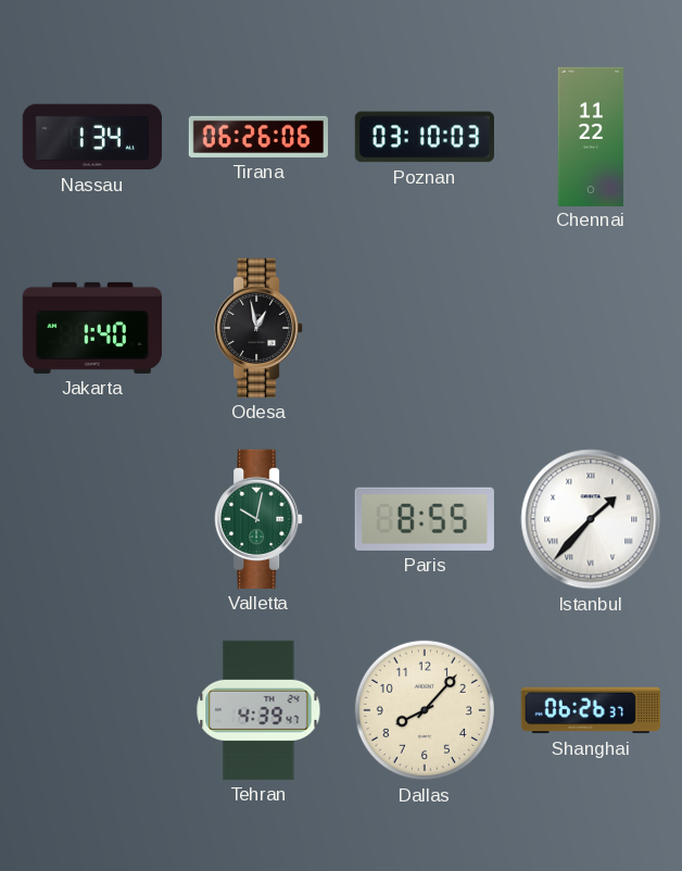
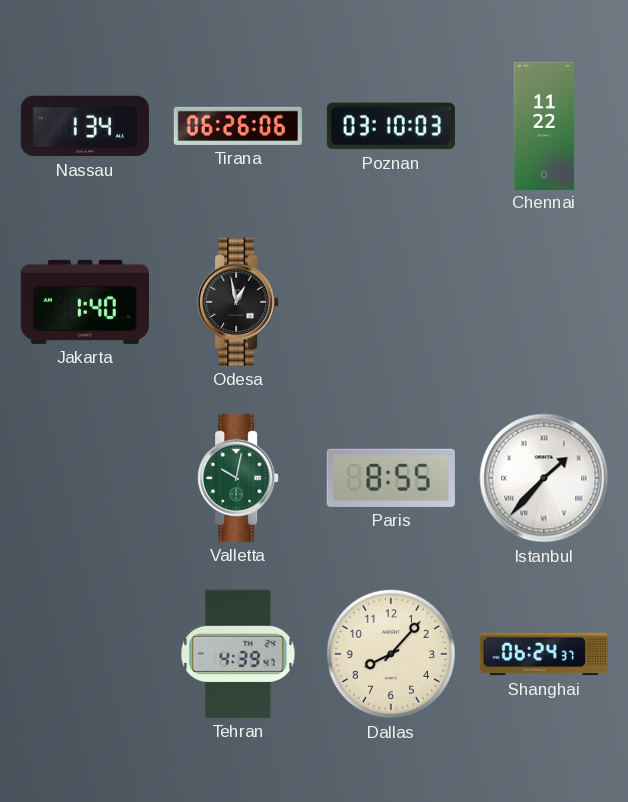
Shanghai: 06:26 -> 06:24
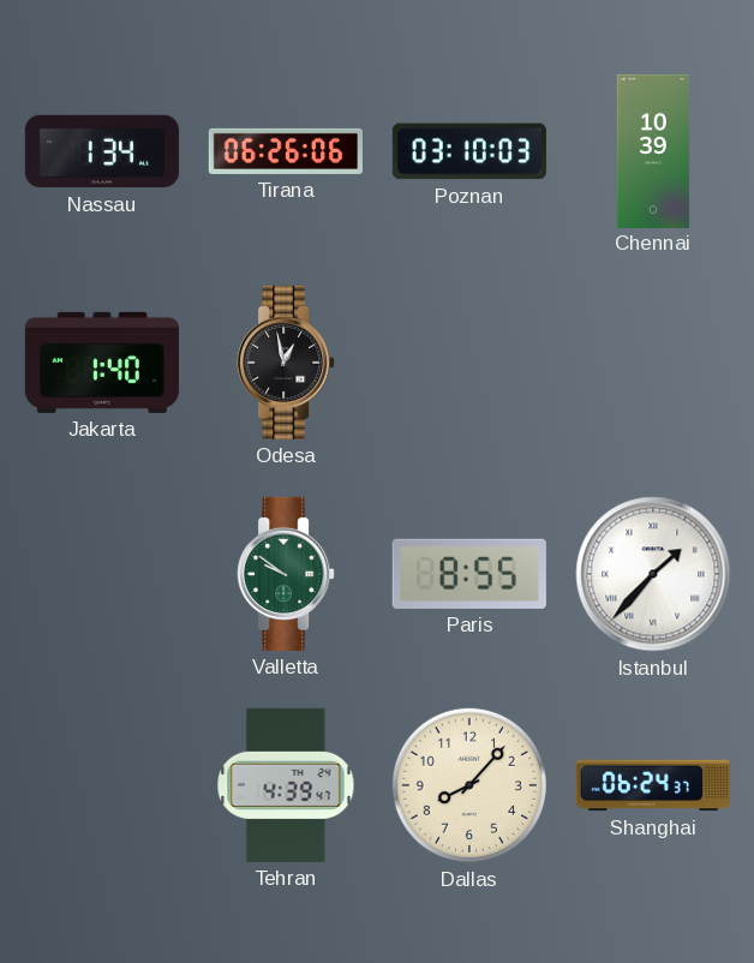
Chennai: 11:22 -> 10:39
Valletta: 10:02 -> 9:51
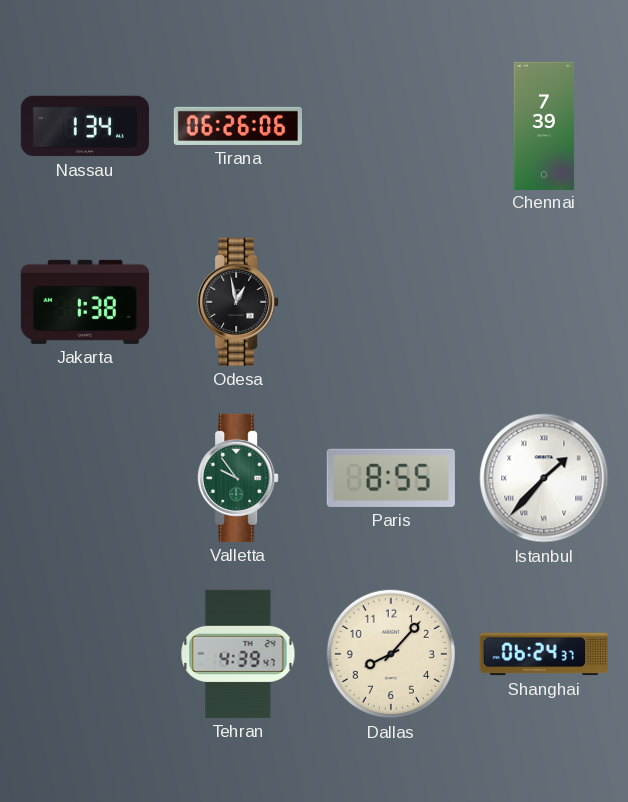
Poznan: 03:10 -> none
Chennai: 10:39 -> 7:39
Jakarta: 1:40 -> 1:38
Valletta: 9:51 -> 9:54
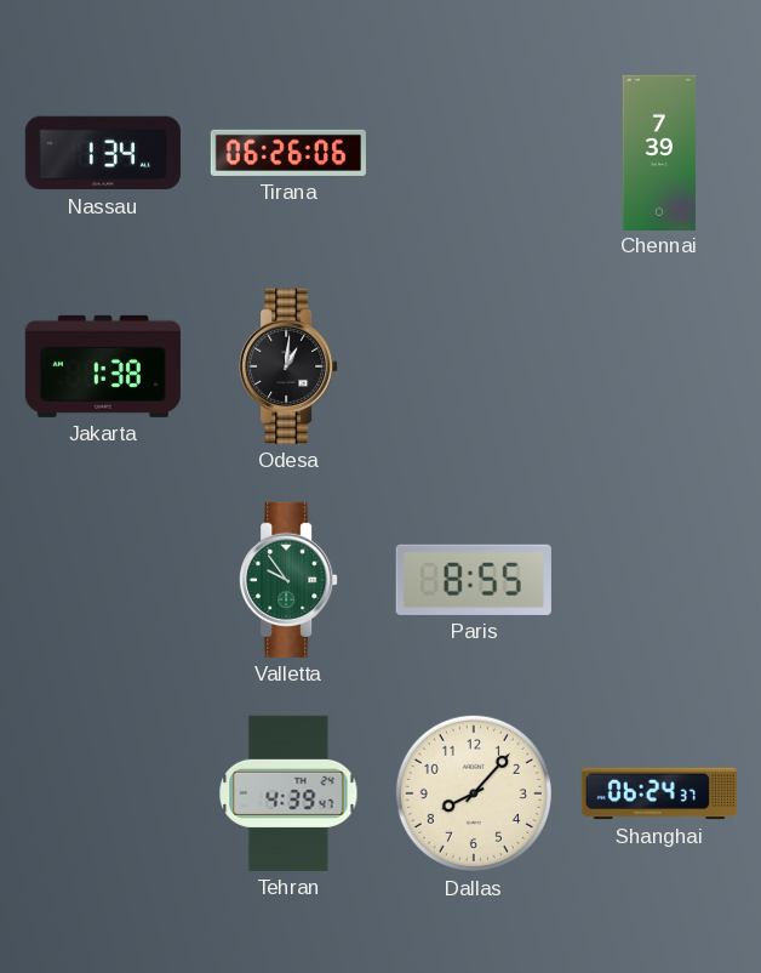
Odesa: 12:58 -> 1:01
Istanbul: 1:37 -> none
